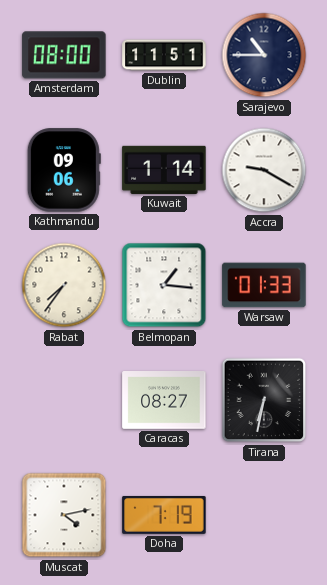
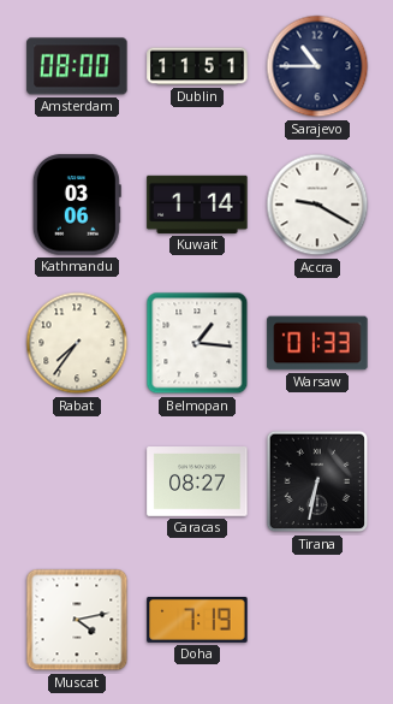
Kathmandu: 09:06 -> 03:06
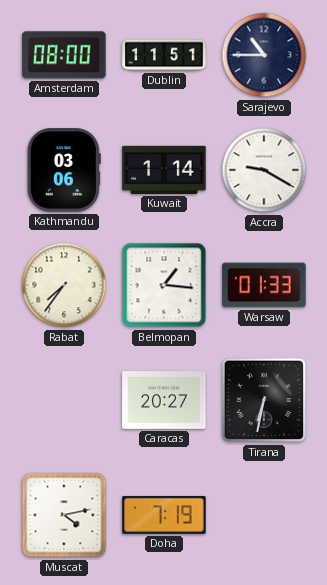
Caracas: 08:27 -> 20:27
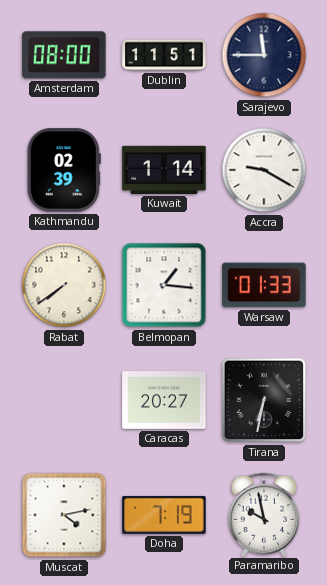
Sarajevo: 10:45 -> 11:45
Kathmandu: 03:06 -> 02:39
Rabat: 7:36 -> 7:39
Paramaribo: none -> 9:58
